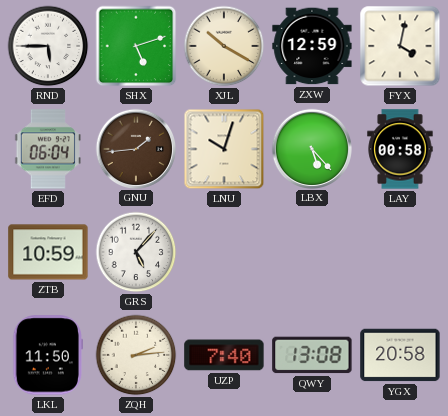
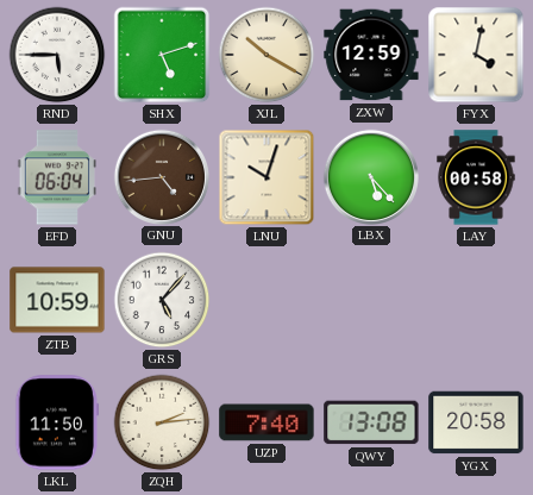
GNU: 1:44 -> 4:44
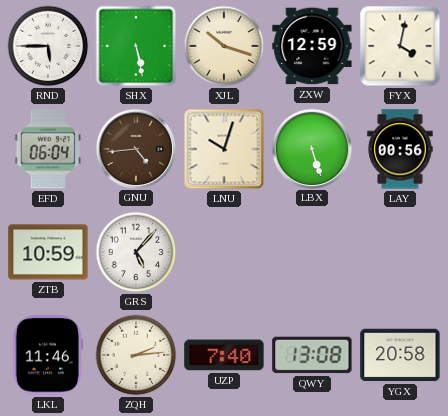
SHX: 5:12 -> 5:28
XJL: 10:20 -> 10:18
LBX: 5:23 -> 5:27
LAY: 00:58 -> 00:56
LKL: 11:50 -> 11:46
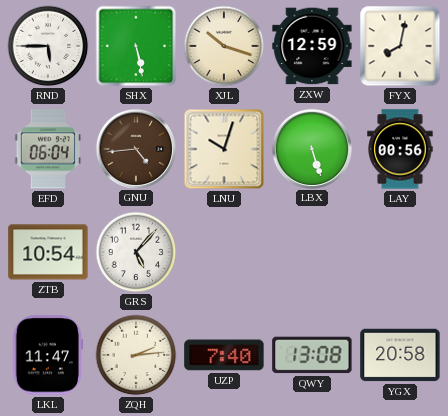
FYX: 4:02 -> 8:02
ZTB: 10:59 -> 10:54
LKL: 11:46 -> 11:47
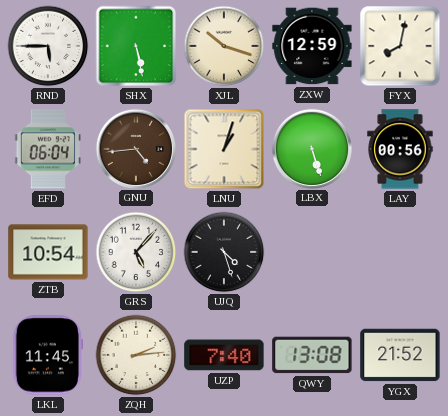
LNU: 10:03 -> 1:03
UJQ: none -> 4:27
LKL: 11:47 -> 11:45
YGX: 20:58 -> 21:52
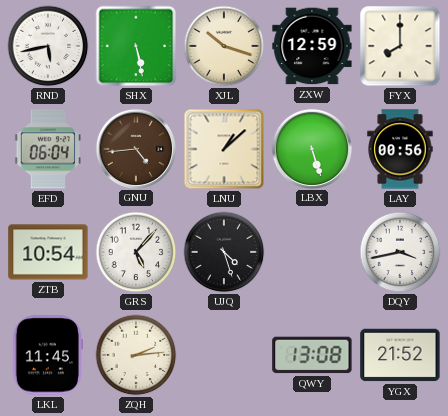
RND: 5:45 -> 5:43
FYX: 8:02 -> 8:00
LNU: 1:03 -> 1:08
DQY: none -> 3:43
UZP: 7:40 -> none
